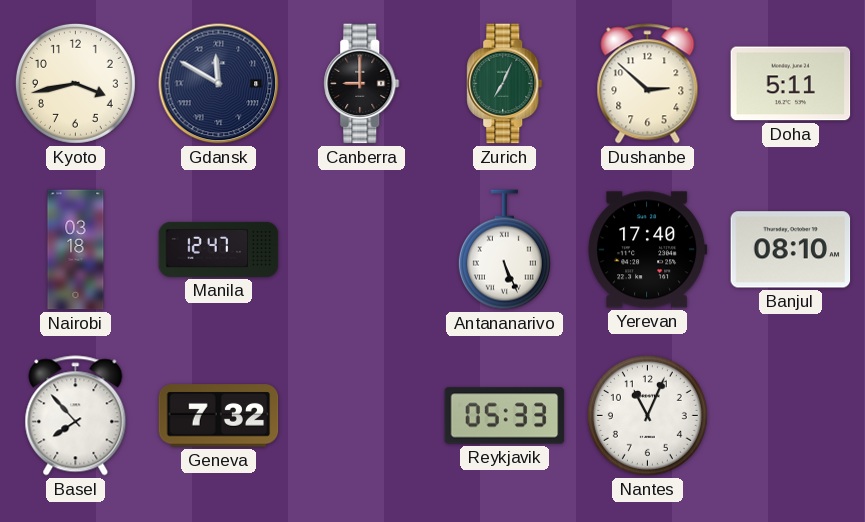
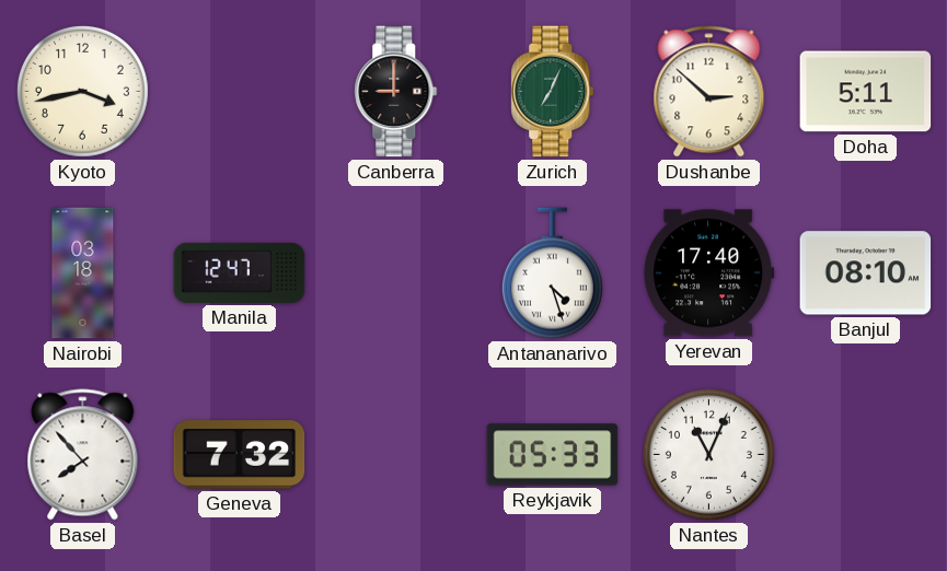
Gdansk: 11:50 -> none
Antananarivo: 5:26 -> 4:27
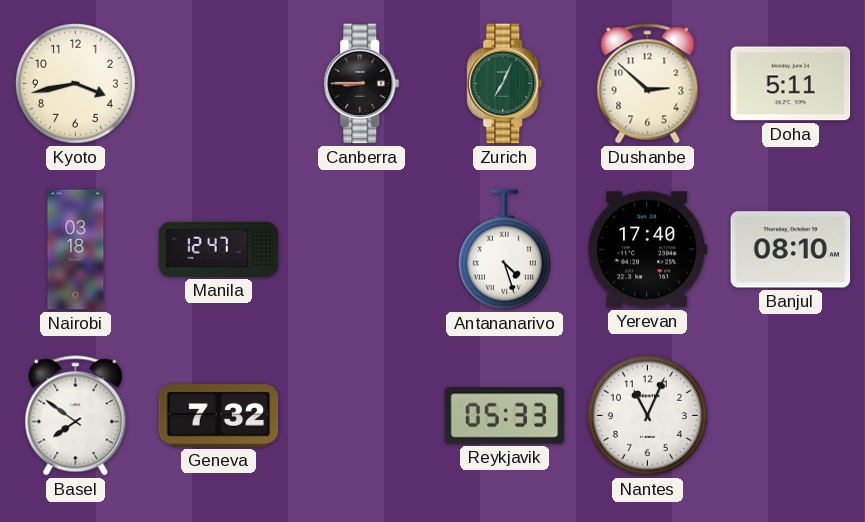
Canberra: 9:00 -> 8:45
Basel: 7:53 -> 7:51
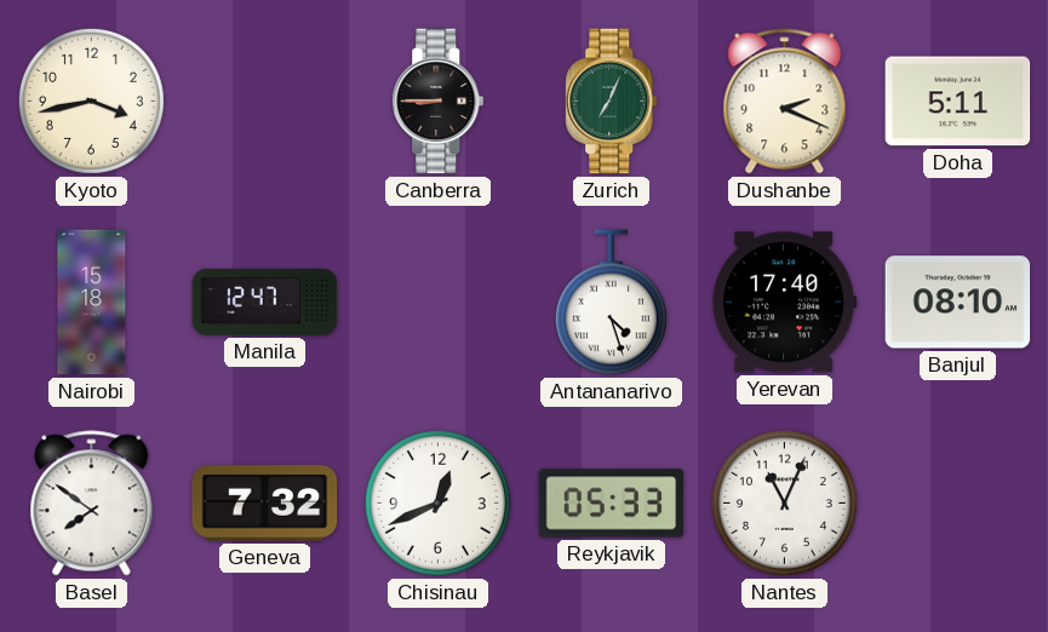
Dushanbe: 2:52 -> 2:19
Nairobi: 03:18 -> 15:18
Chisinau: none -> 12:41
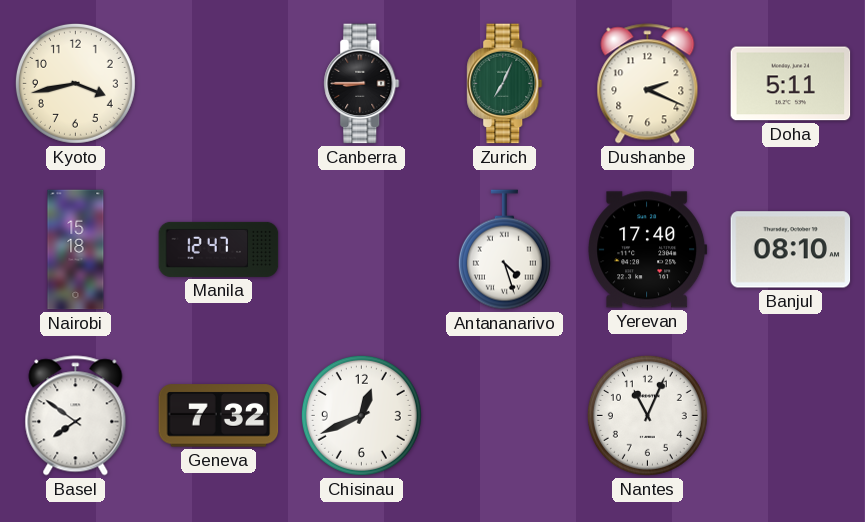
Reykjavik: 05:33 -> none
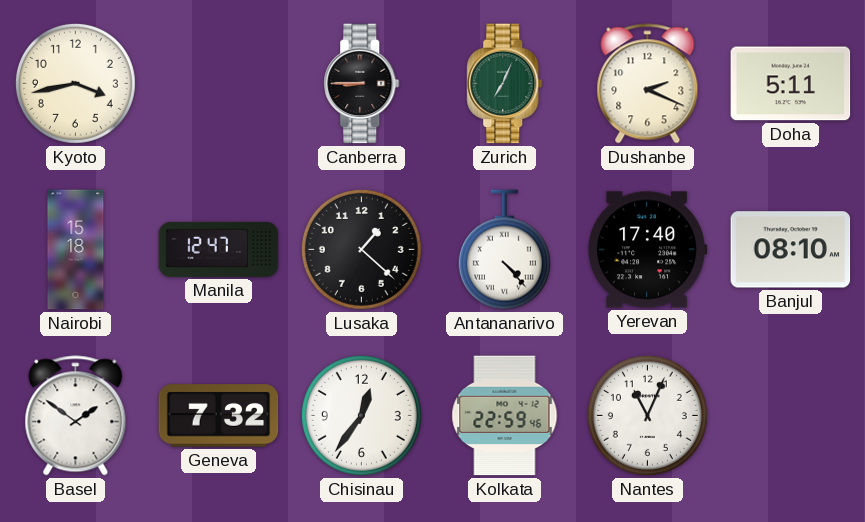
Lusaka: none -> 1:22
Antananarivo: 4:27 -> 4:23
Basel: 7:51 -> 1:51
Chisinau: 12:41 -> 12:36
Kolkata: none -> 22:59
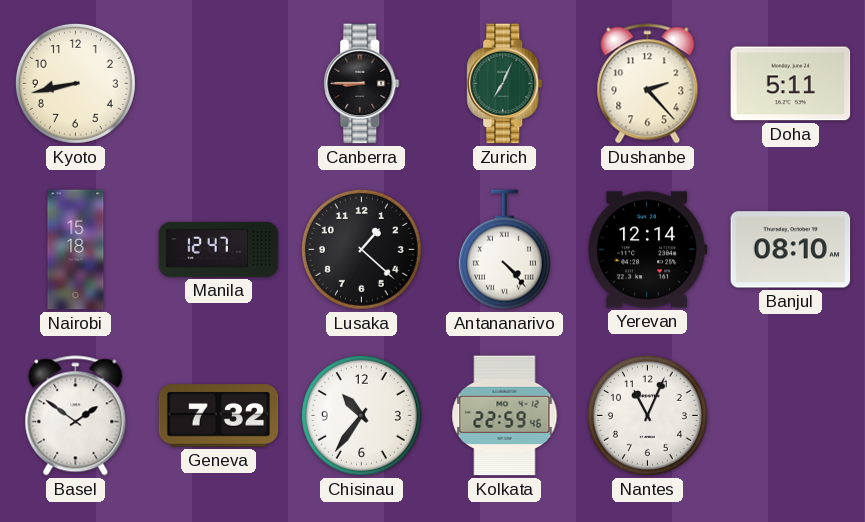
Kyoto: 3:43 -> 8:43
Dushanbe: 2:19 -> 2:23
Yerevan: 17:40 -> 12:14
Chisinau: 12:36 -> 10:36
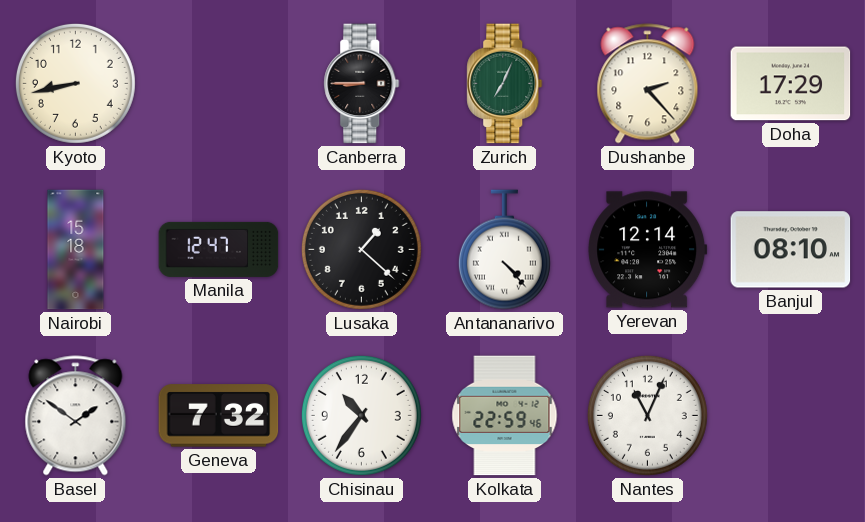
Doha: 5:11 -> 17:29
